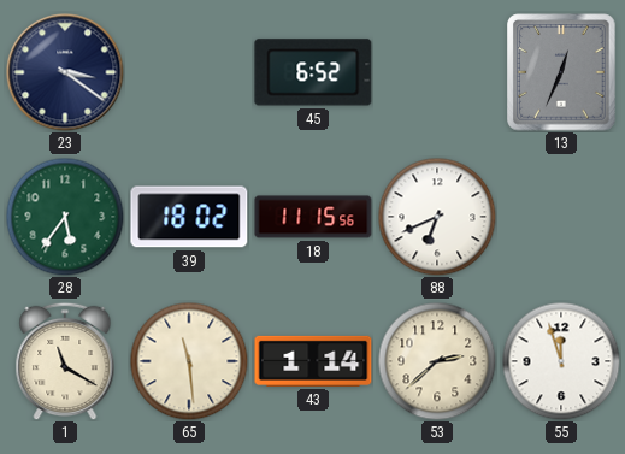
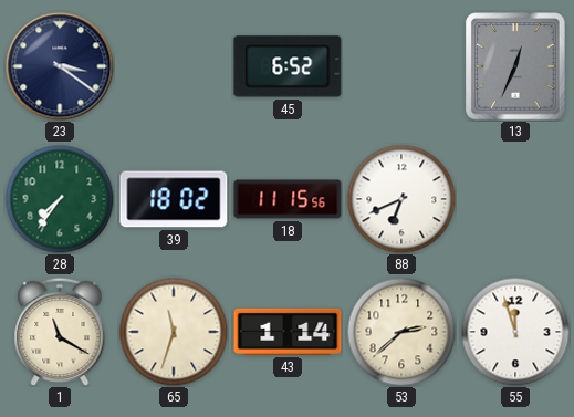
28: 5:36 -> 7:36
65: 11:29 -> 11:33
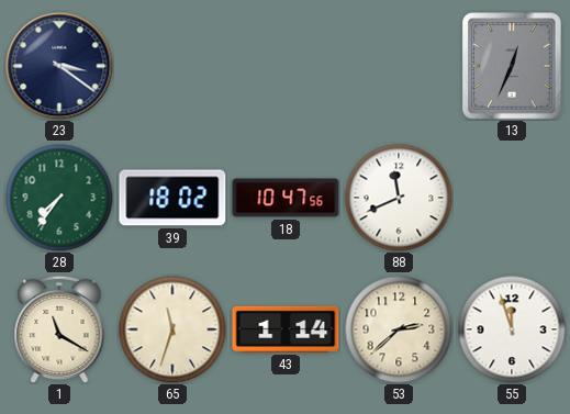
45: 6:52 -> none
18: 11:15 -> 10:47
88: 6:41 -> 11:41
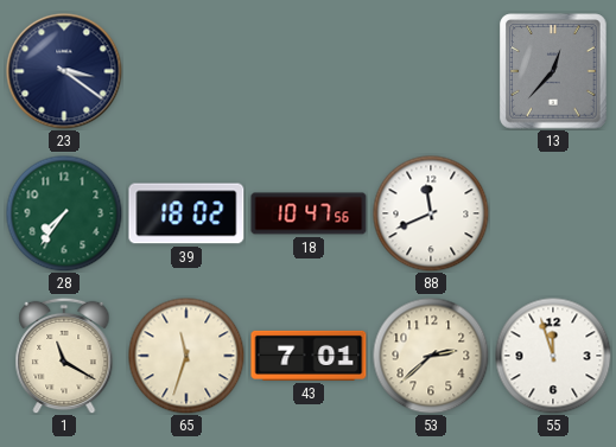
13: 12:34 -> 12:37
43: 1:14 -> 7:01
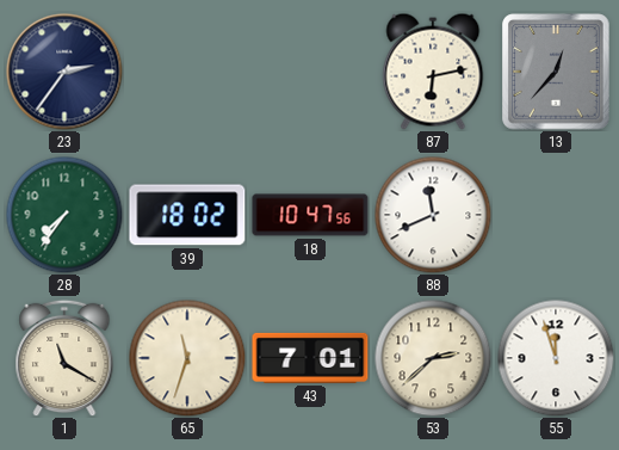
23: 3:21 -> 2:36
87: none -> 6:13
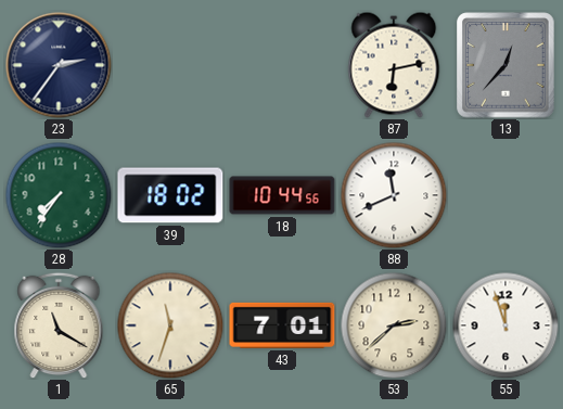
18: 10:47 -> 10:44
